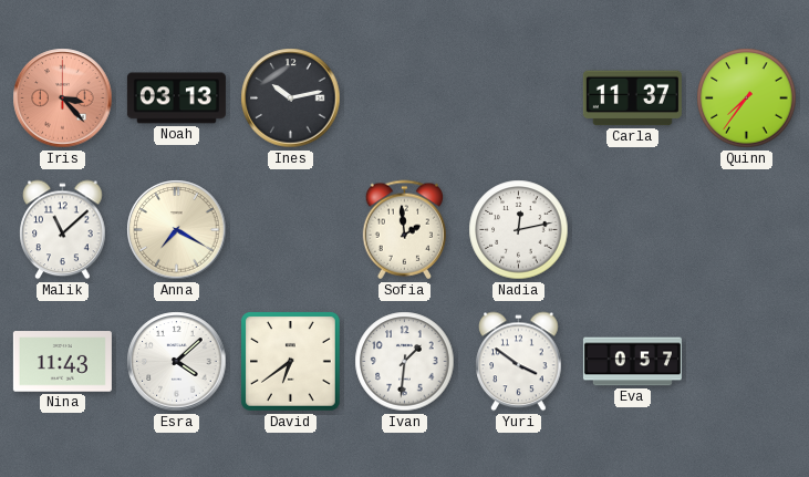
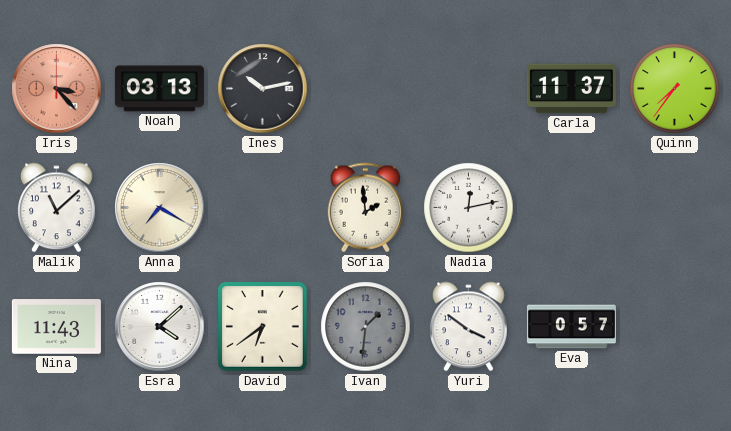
Ivan dial: white -> grey
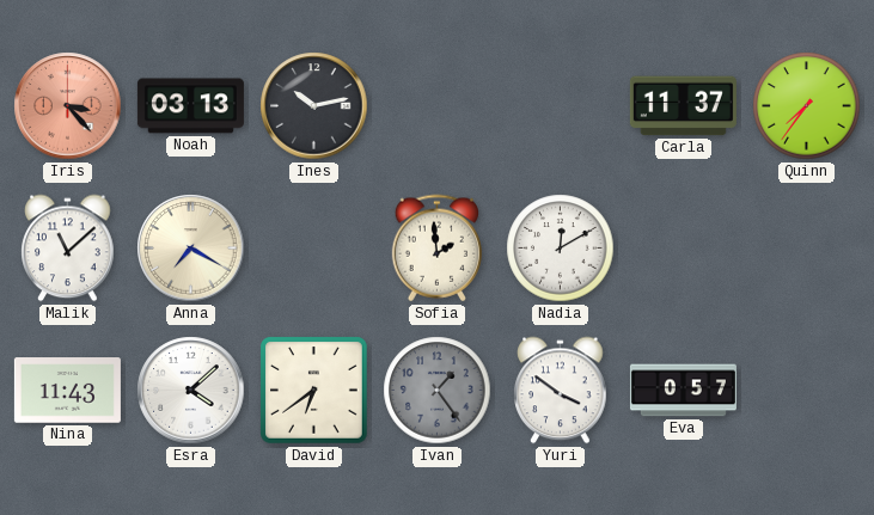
Nadia: 12:13 -> 12:10
Ivan: 1:31 -> 1:24
